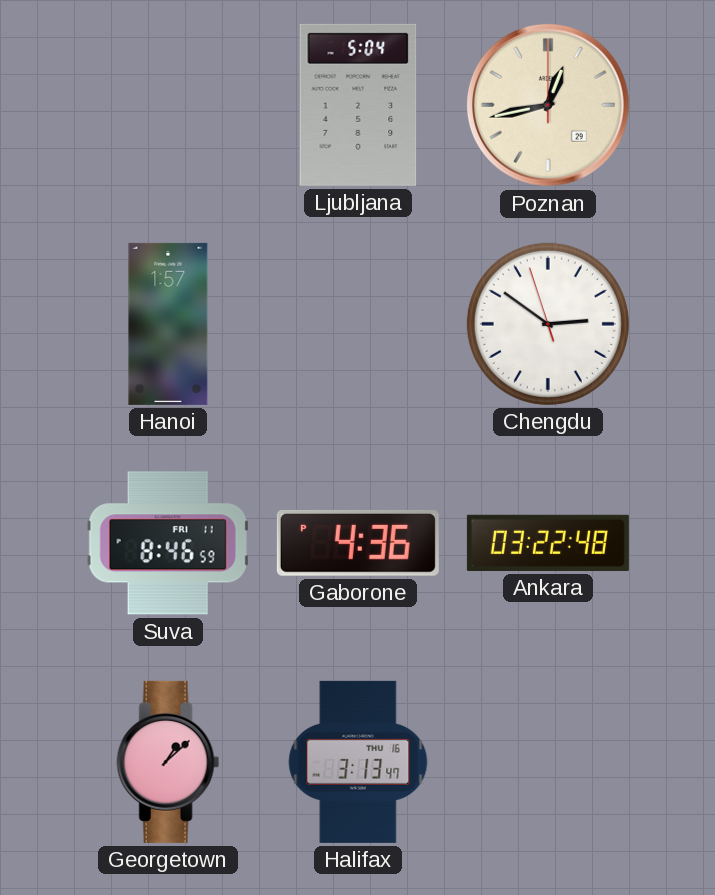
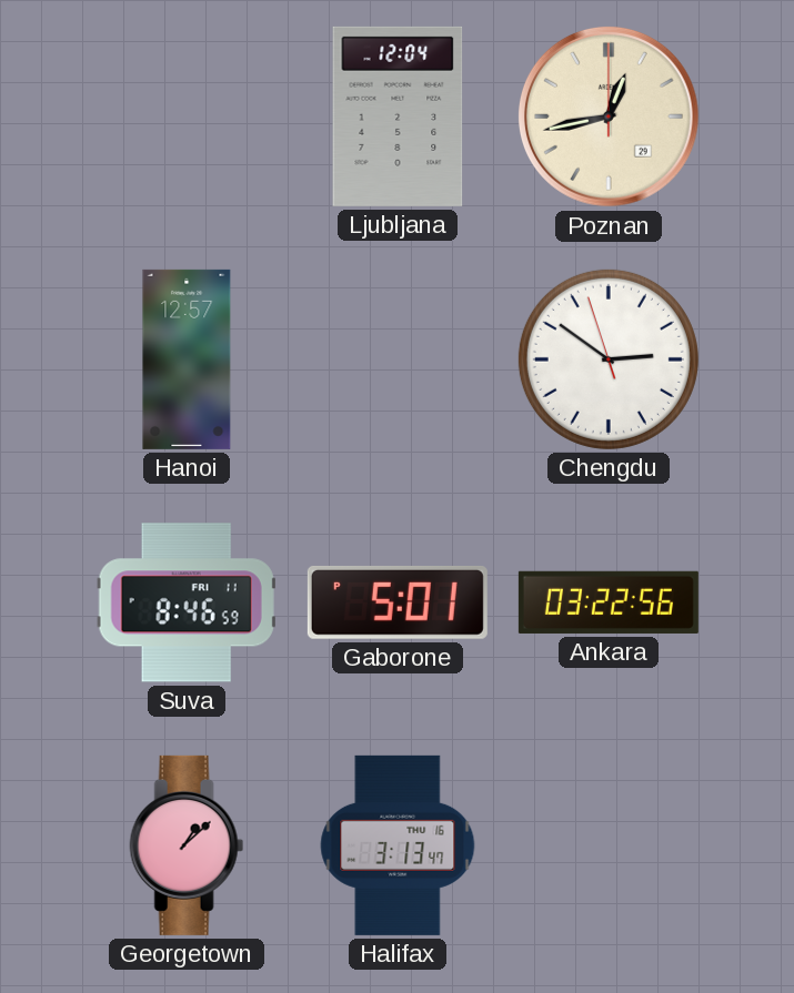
Ljubljana: 5:04 -> 12:04
Hanoi: 1:57 -> 12:57
Gaborone: 4:36 -> 5:01
Ankara: 03:22:48 -> 03:22:56
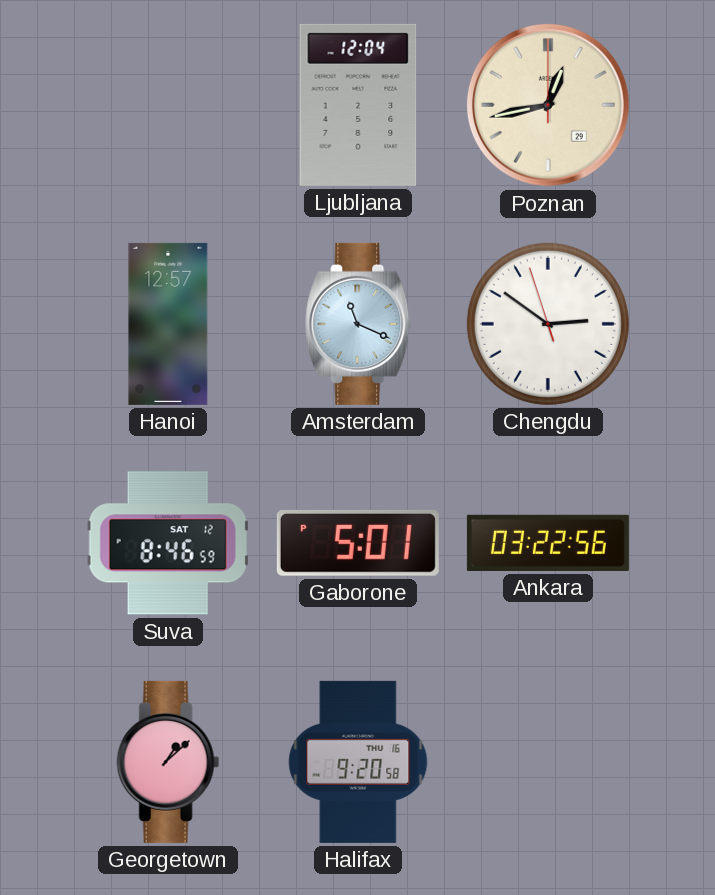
Amsterdam: none -> 11:19
Suva date: FRI 11 -> SAT 12
Halifax: 3:13 -> 9:20
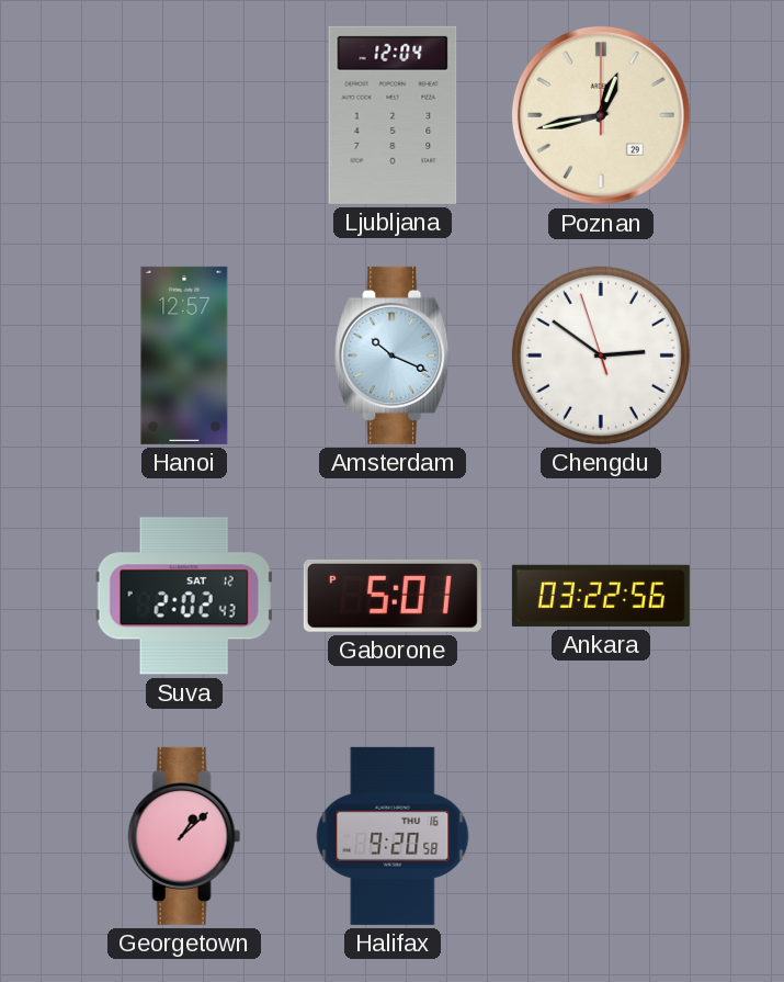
Amsterdam: 11:19 -> 10:19
Suva: 8:46 -> 2:02
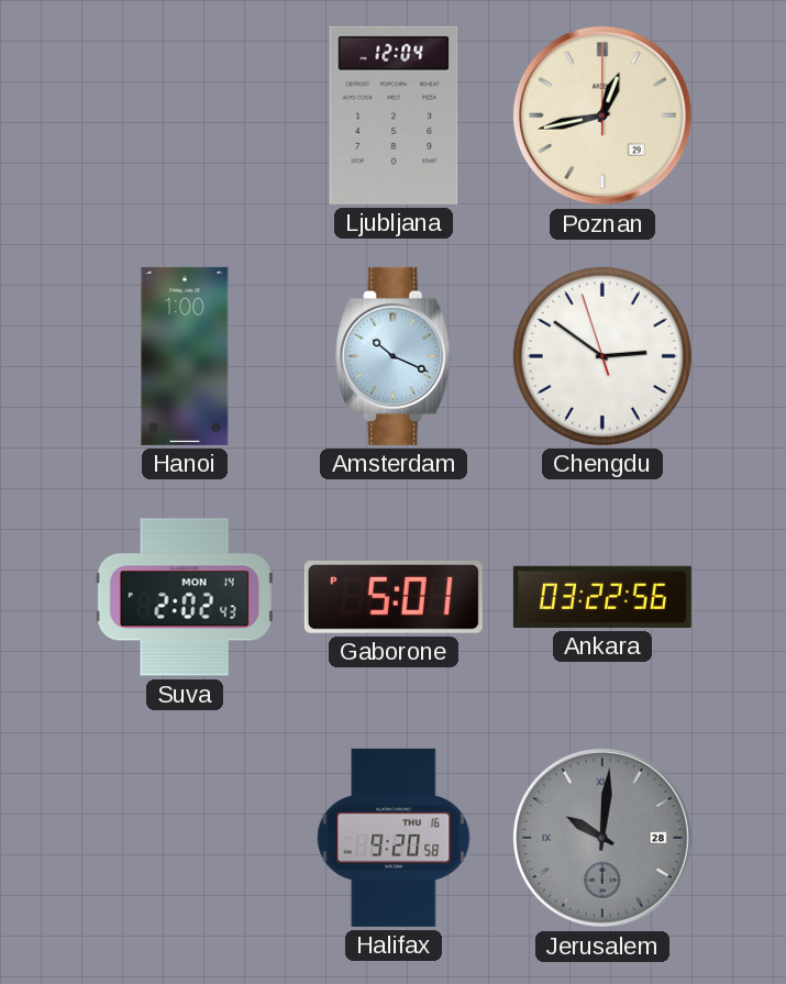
Hanoi: 12:57 -> 1:00
Suva date: SAT 12 -> MON 14
Georgetown: 1:08 -> none
Jerusalem: none -> 10:01
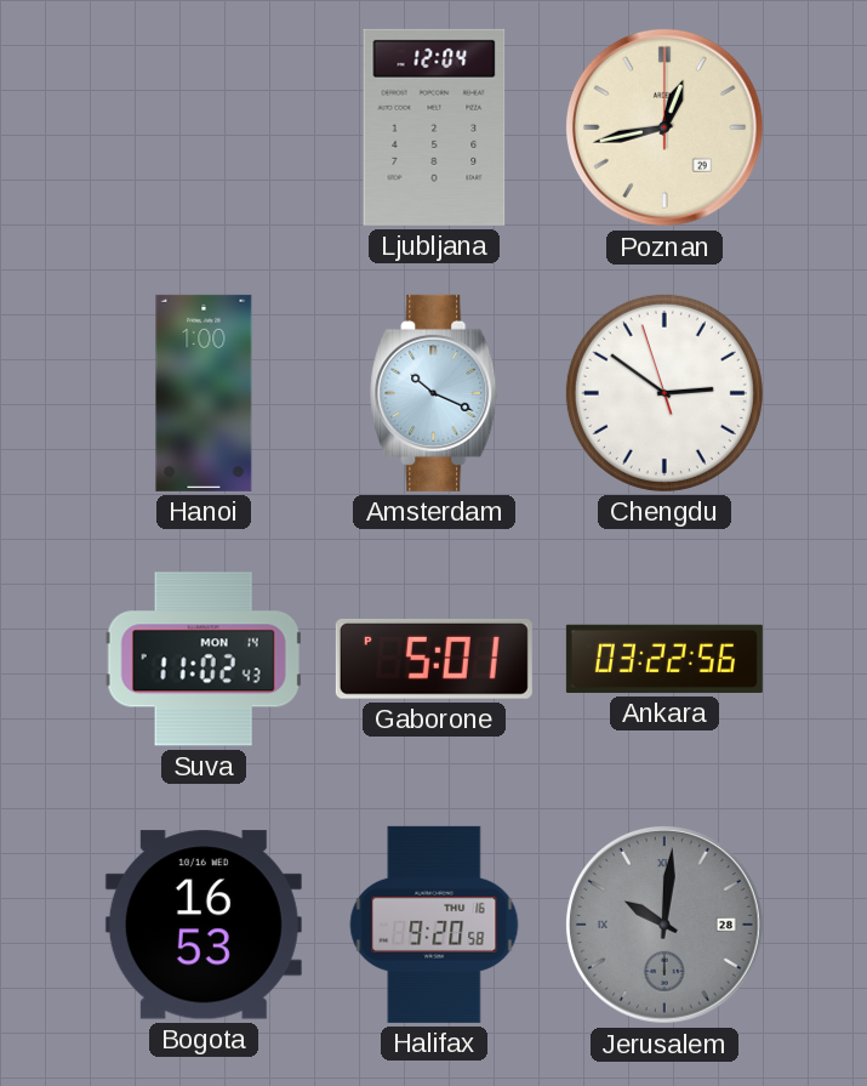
Suva: 2:02 -> 11:02
Bogota: none -> 16:53
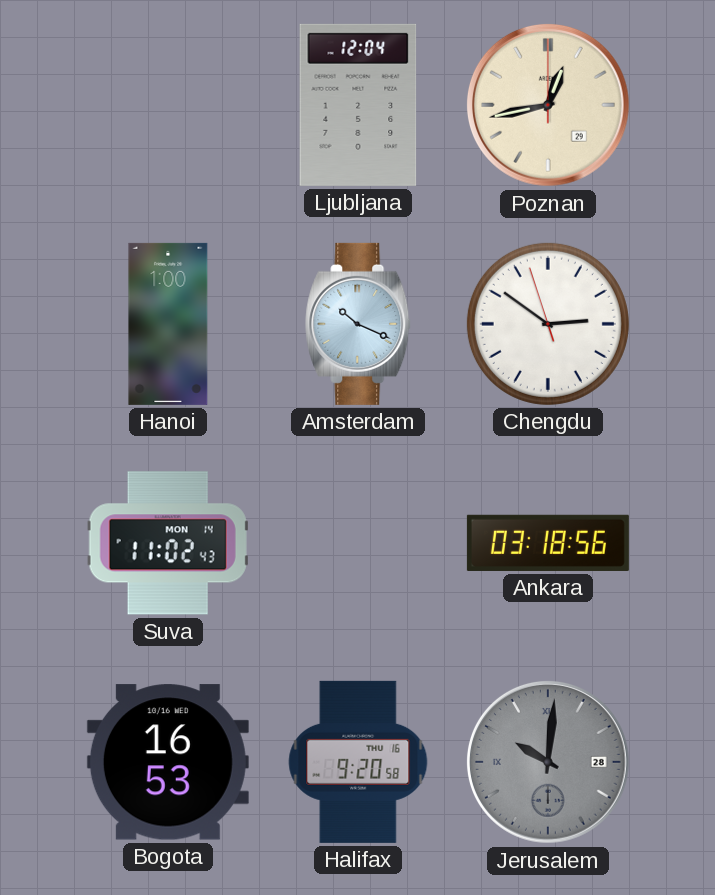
Gaborone: 5:01 -> none
Ankara: 03:22 -> 03:18
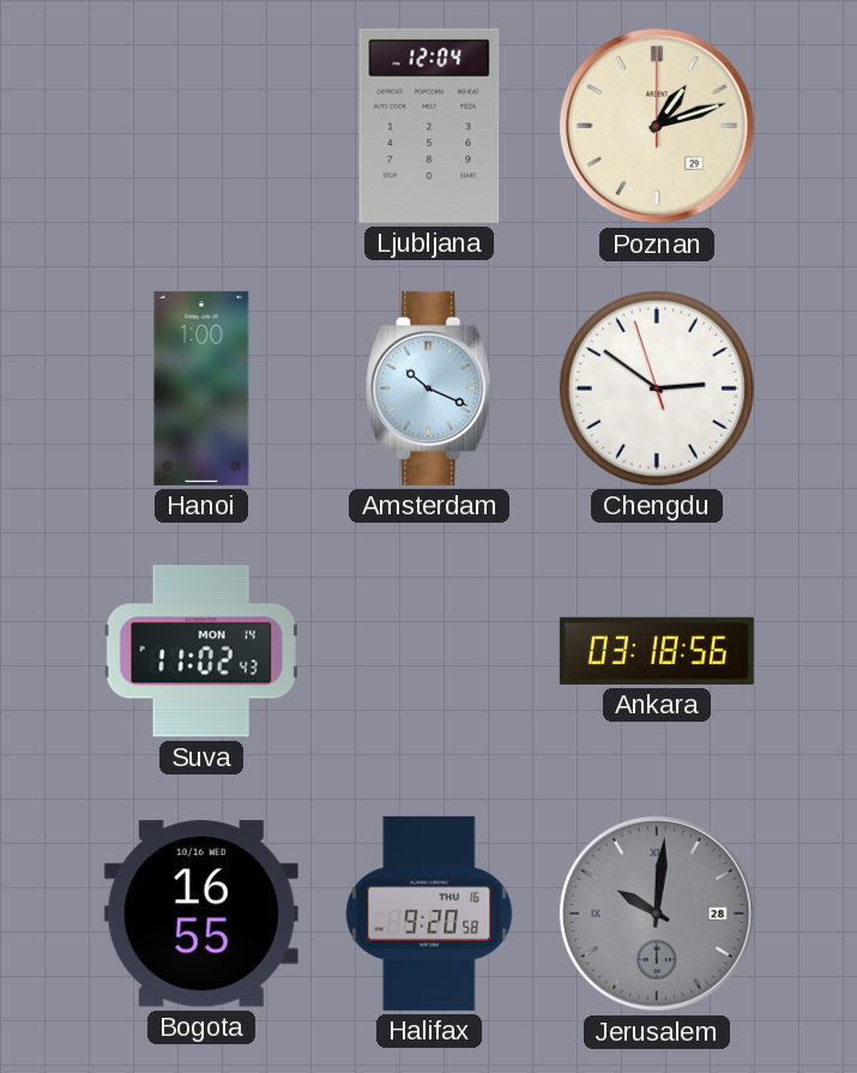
Poznan: 12:43 -> 1:12
Bogota: 16:53 -> 16:55
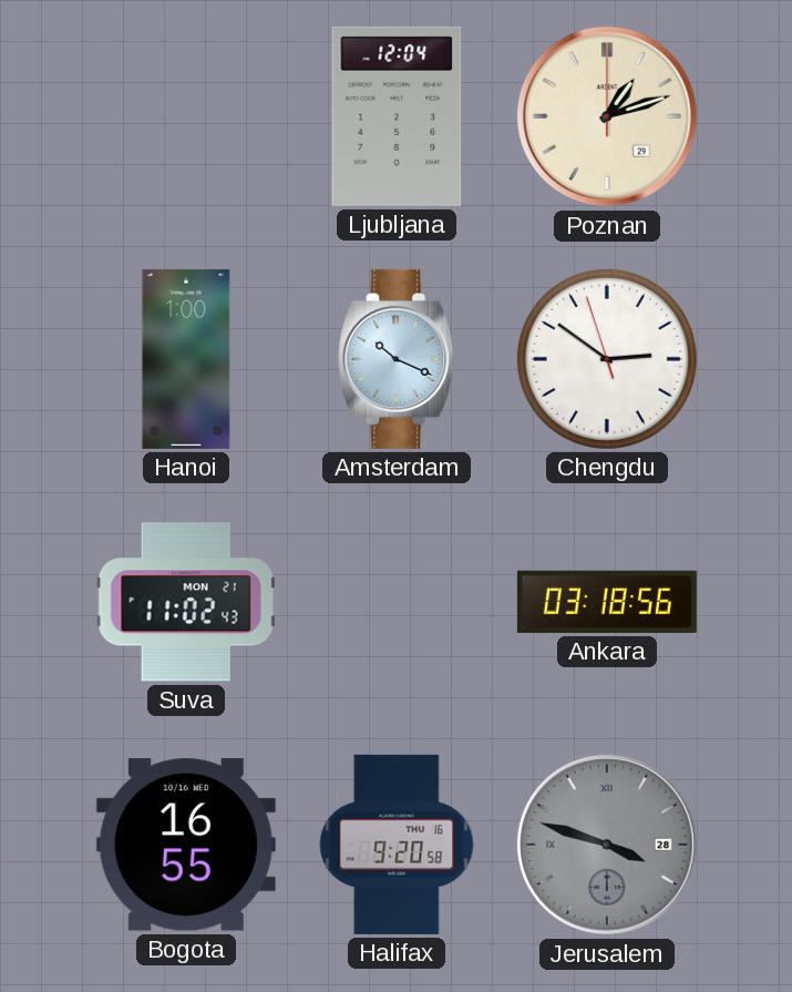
Suva date: MON 14 -> MON 21
Jerusalem: 10:01 -> 3:48
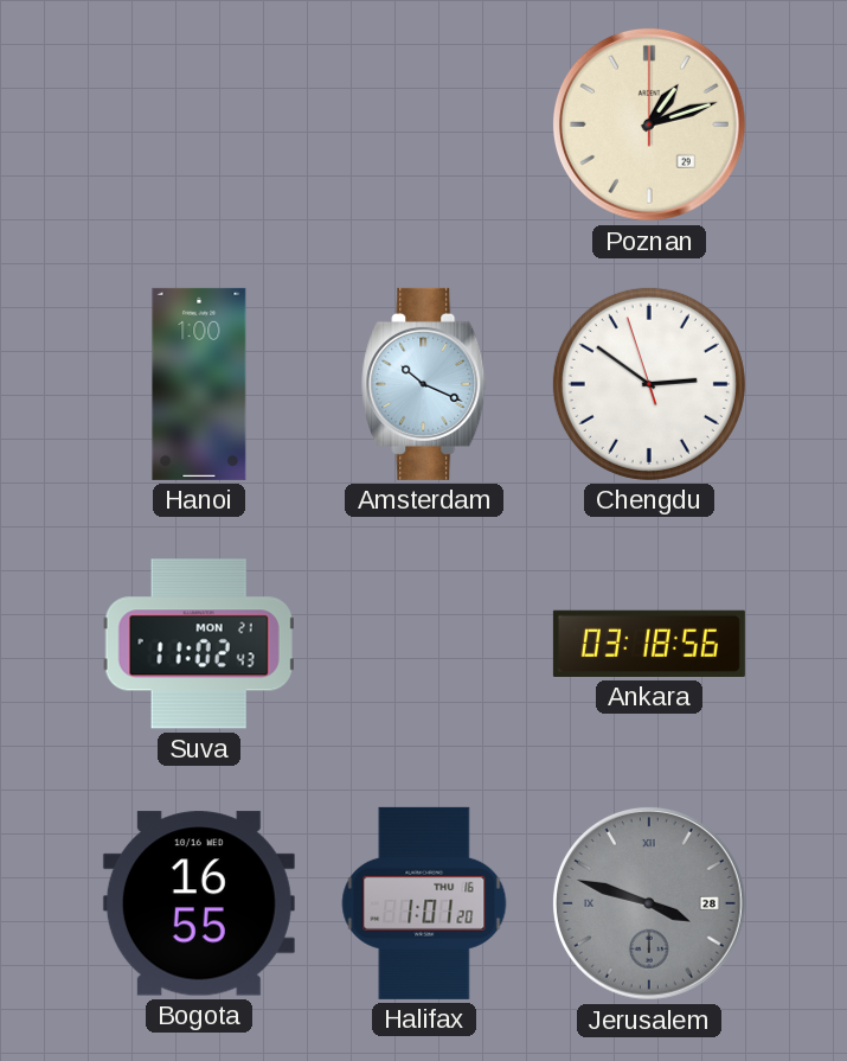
Ljubljana: 12:04 -> none
Halifax: 9:20 -> 1:01
